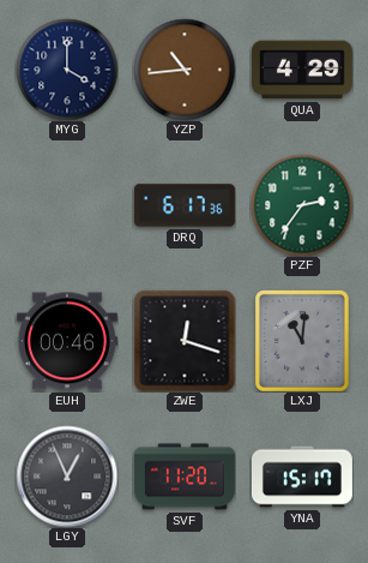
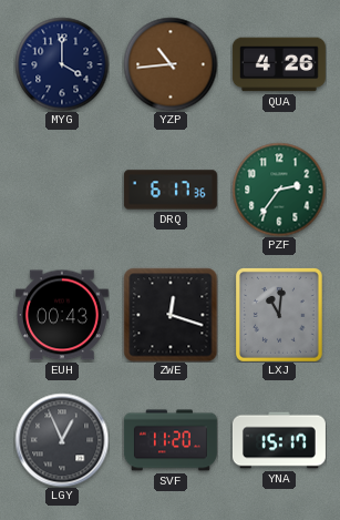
QUA: 4:29 -> 4:26
EUH: 00:46 -> 00:43
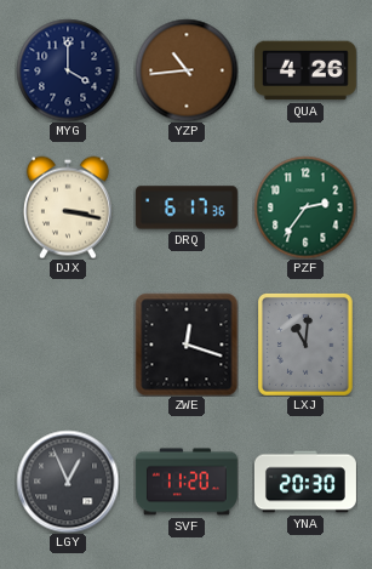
DJX: none -> 3:17
EUH: 00:43 -> none
YNA: 15:17 -> 20:30
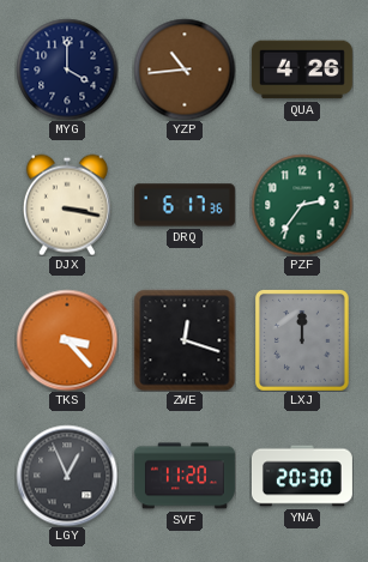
TKS: none -> 3:23
LXJ: 11:01 -> 12:00
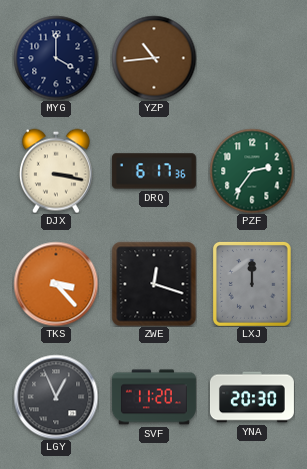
QUA: 4:26 -> none
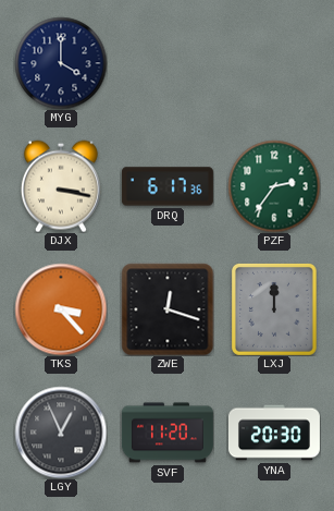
YZP: 10:44 -> none
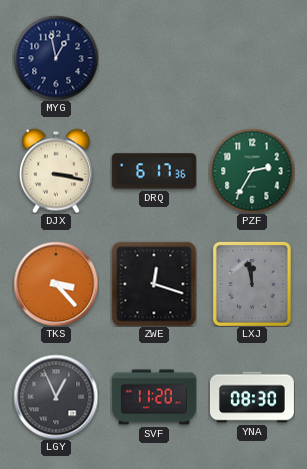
MYG: 4:00 -> 12:58
PZF: 2:36 -> 2:35
LXJ: 12:00 -> 11:58
YNA: 20:30 -> 08:30
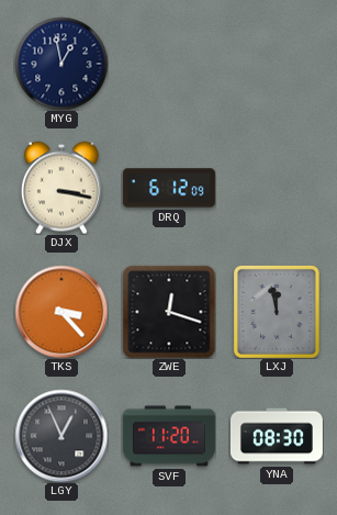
DRQ: 6:17 -> 6:12
PZF: 2:35 -> none
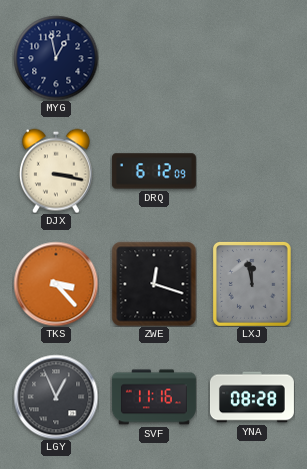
SVF: 11:20 -> 11:16
YNA: 08:30 -> 08:28
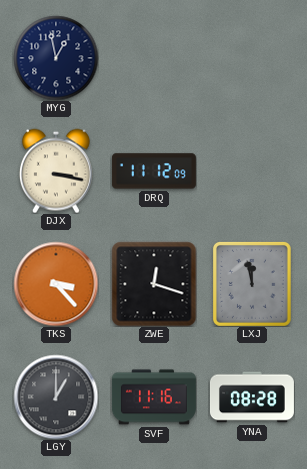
DRQ: 6:12 -> 11:12
LGY: 12:56 -> 1:00
